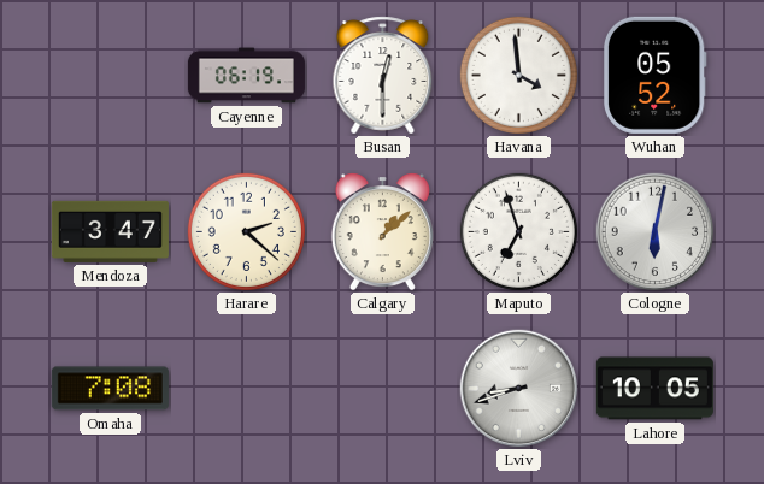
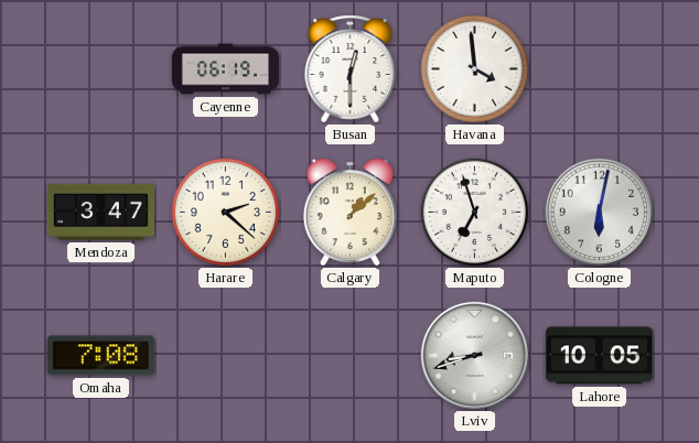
Wuhan: 05:52 -> none
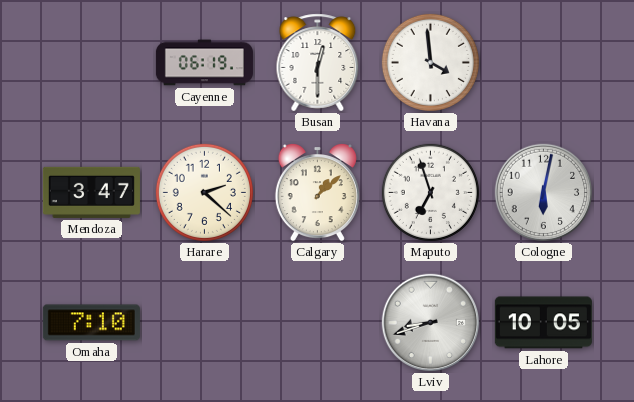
Omaha: 7:08 -> 7:10
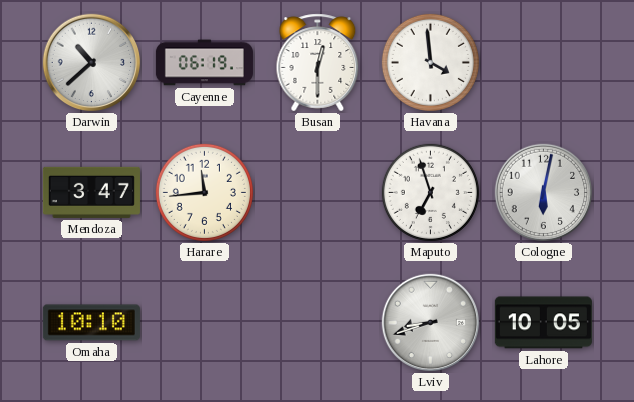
Darwin: none -> 10:38
Harare: 2:22 -> 11:44
Calgary: 1:08 -> none
Omaha: 7:10 -> 10:10
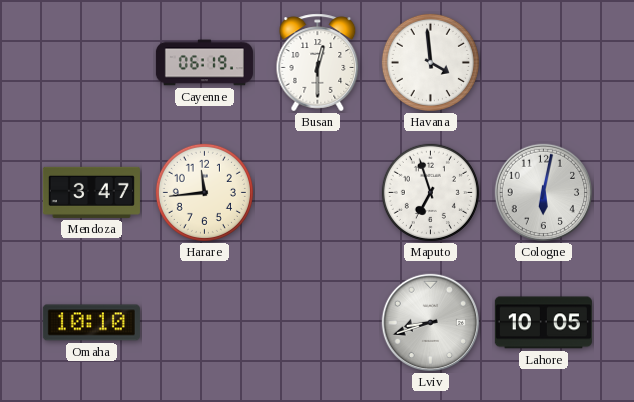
Darwin: 10:38 -> none
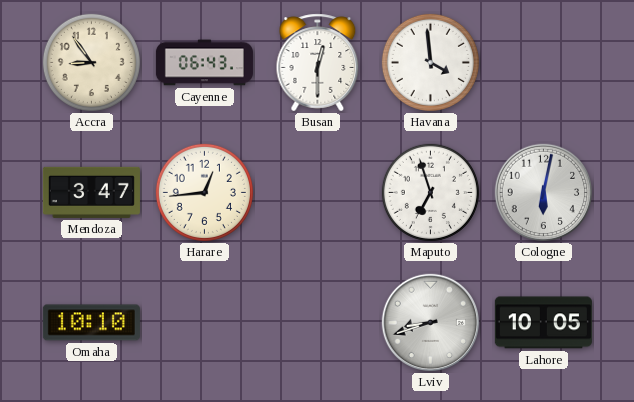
Accra: none -> 8:54
Cayenne: 06:19 -> 06:43
Harare: 11:44 -> 12:44
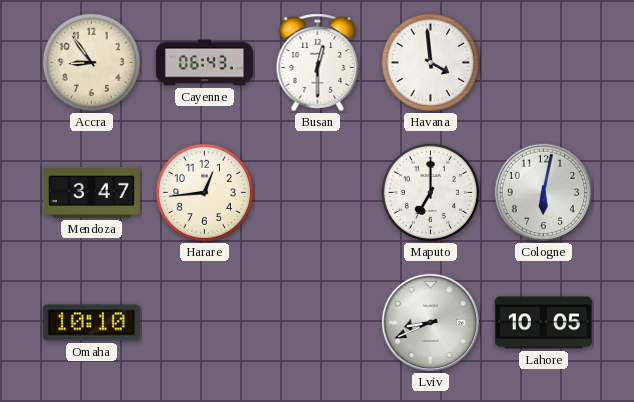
Maputo: 6:57 -> 7:00
Lviv: 8:42 -> 8:41
